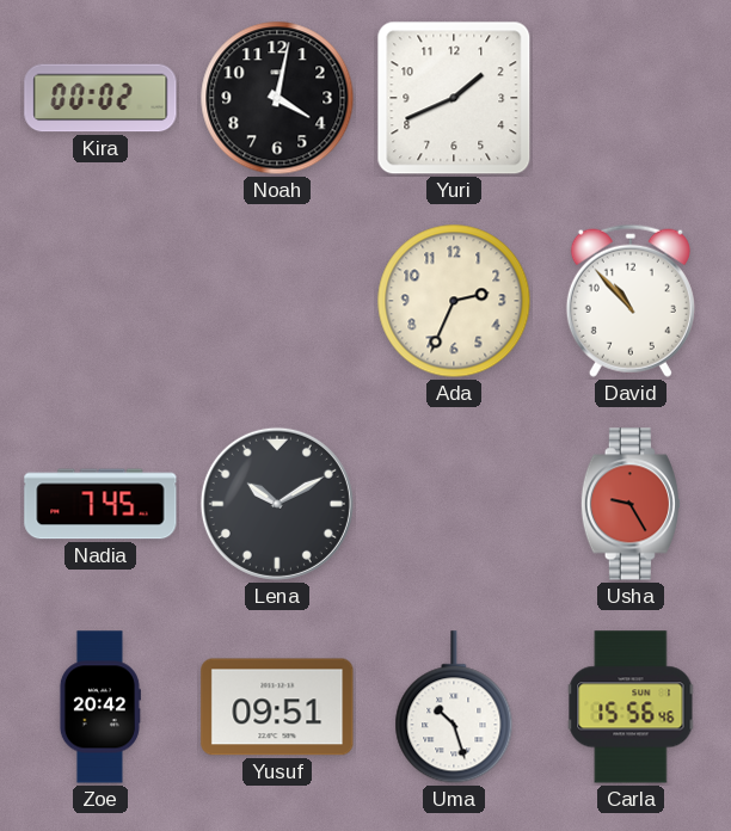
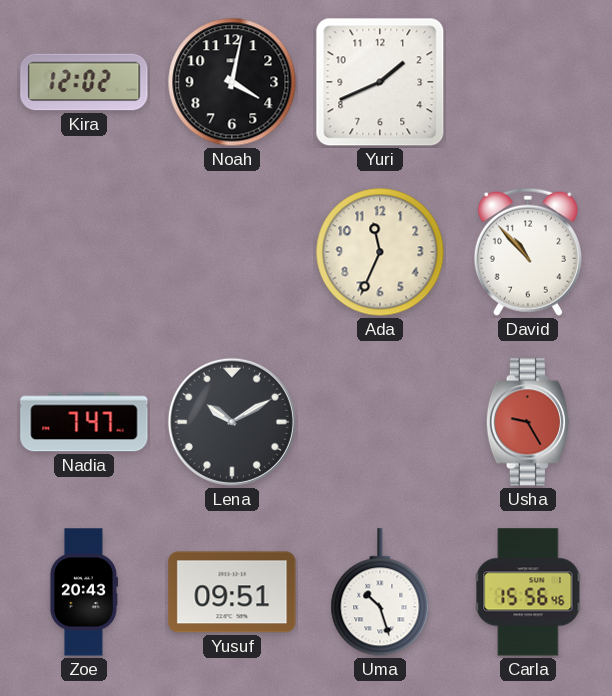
Kira: 00:02 -> 12:02
Ada: 2:34 -> 11:34
Nadia: 7:45 -> 7:47
Zoe: 20:42 -> 20:43
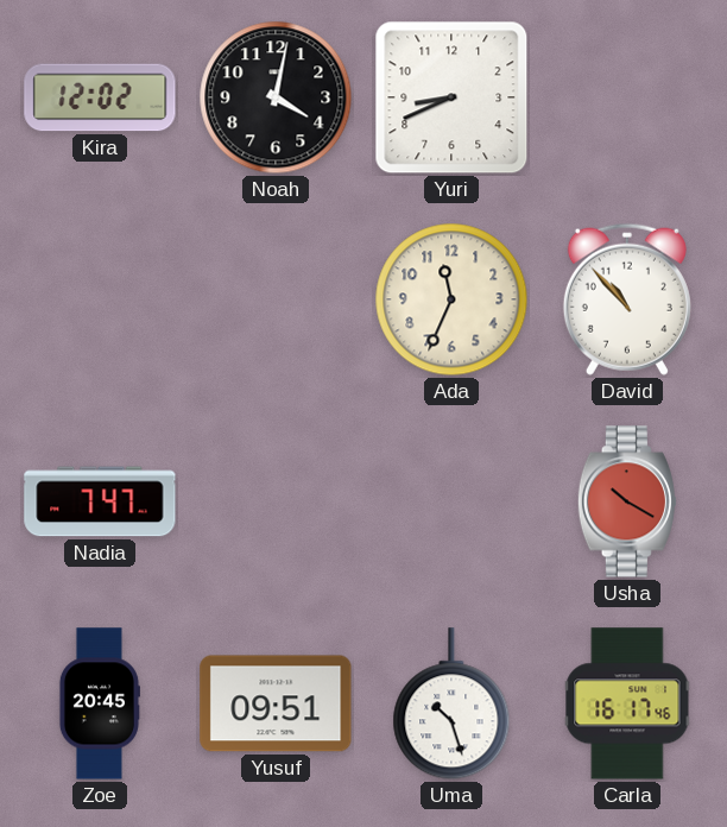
Yuri: 1:41 -> 8:41
Lena: 10:10 -> none
Usha: 9:25 -> 10:20
Zoe: 20:43 -> 20:45
Carla: 15:56 -> 16:17
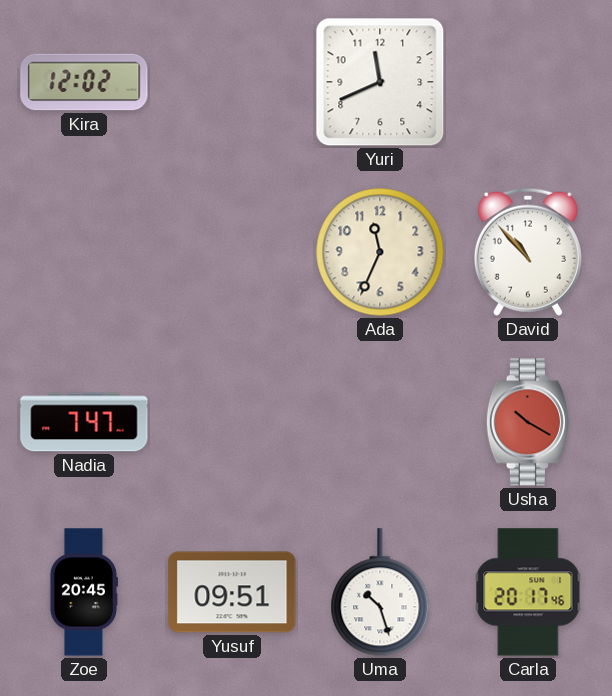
Noah: 4:02 -> none
Yuri: 8:41 -> 11:41
Carla: 16:17 -> 20:17
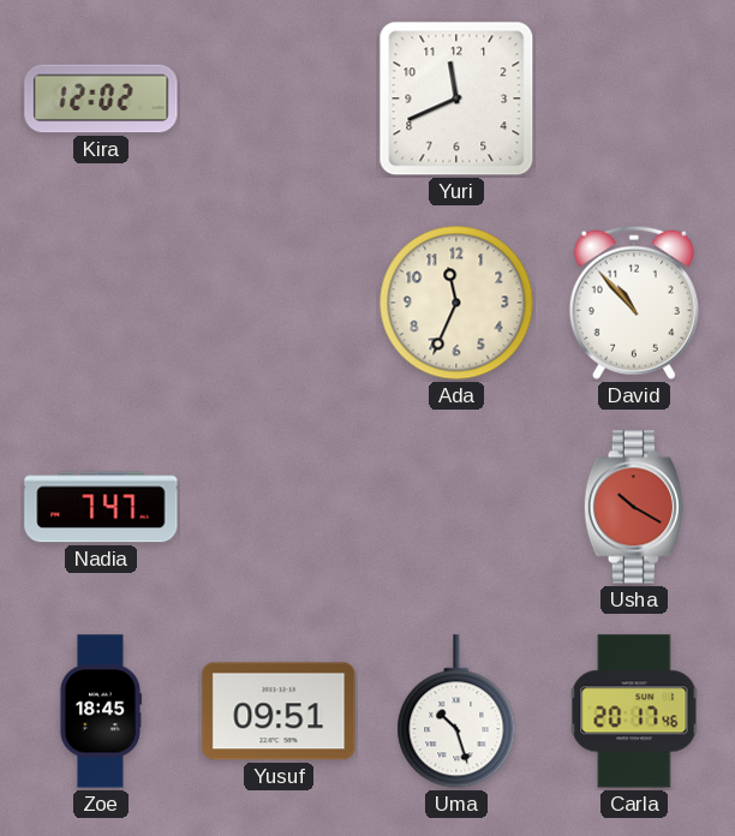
Zoe: 20:45 -> 18:45
